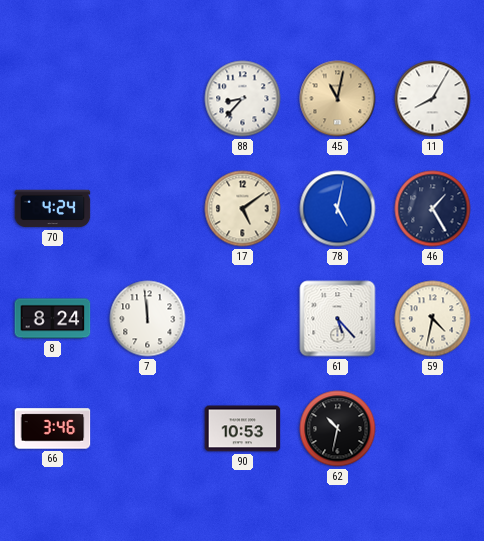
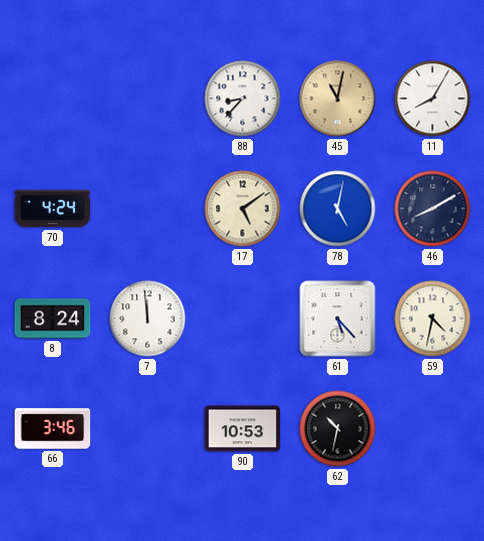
46: 1:25 -> 8:10
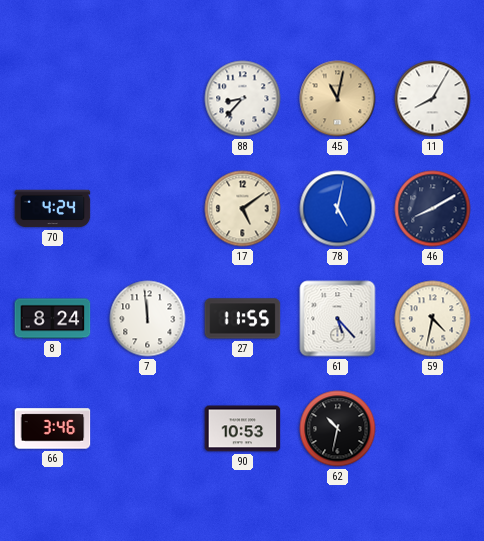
27: none -> 11:55
